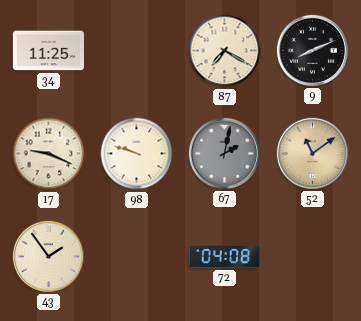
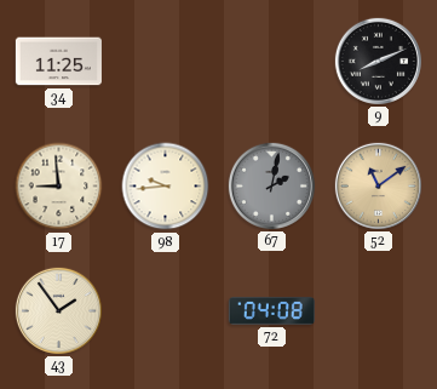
87: 7:20 -> none
17: 9:19 -> 8:59
98: 9:48 -> 9:44
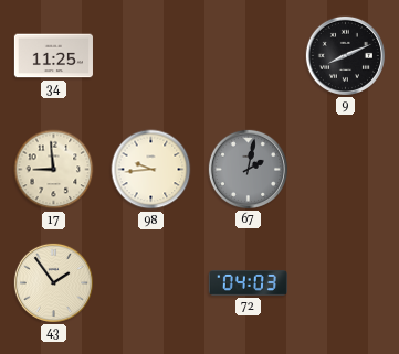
52: 11:09 -> none
72: 04:08 -> 04:03
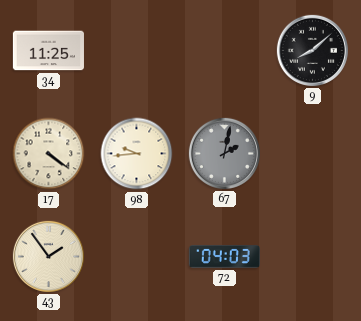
9: 8:11 -> 8:08
17: 8:59 -> 4:21
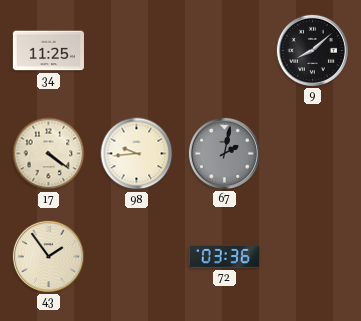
72: 04:03 -> 03:36
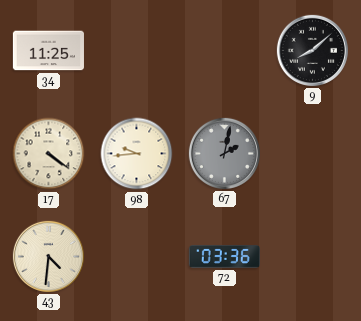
43: 1:54 -> 4:31
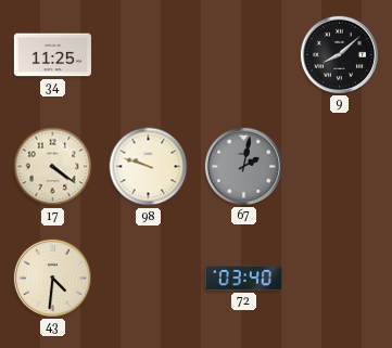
98: 9:44 -> 9:48
72: 03:36 -> 03:40
